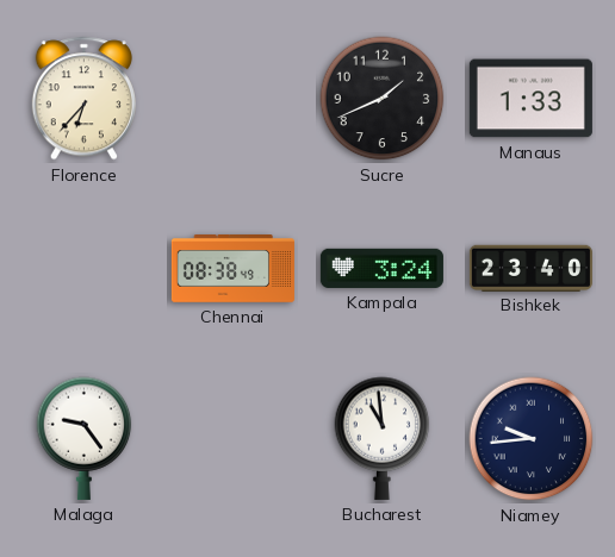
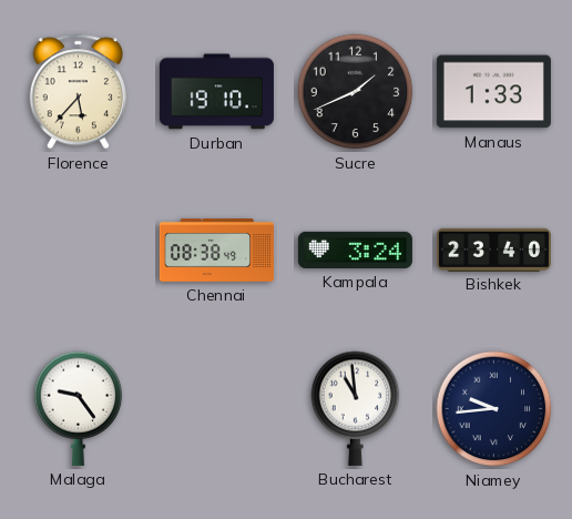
Florence: 6:37 -> 5:37
Durban: none -> 19:10
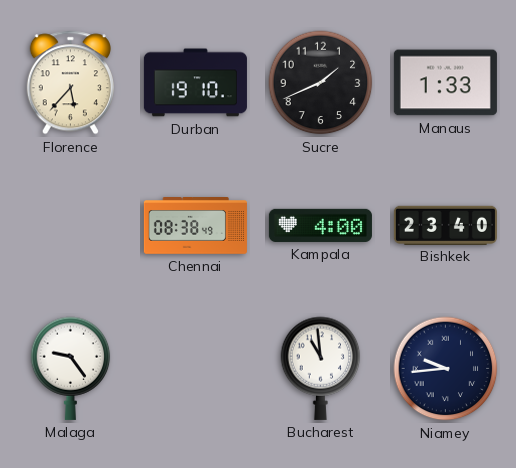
Kampala: 3:24 -> 4:00
